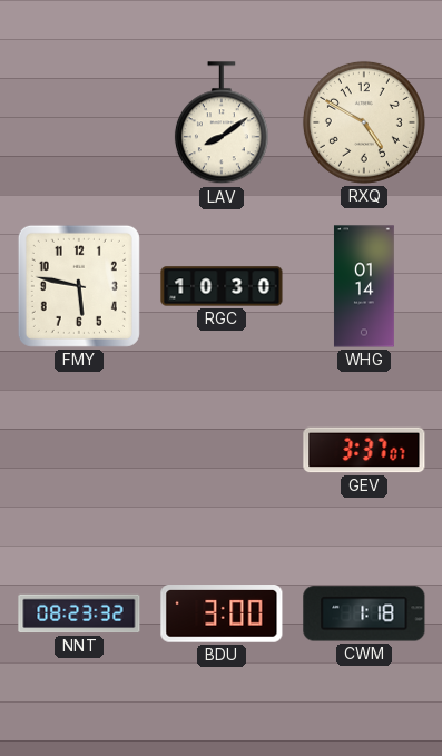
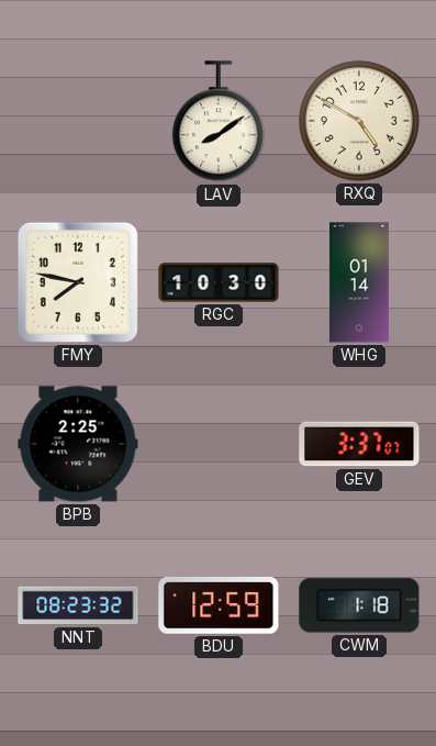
FMY: 5:47 -> 7:47
BPB: none -> 2:25
BDU: 3:00 -> 12:59
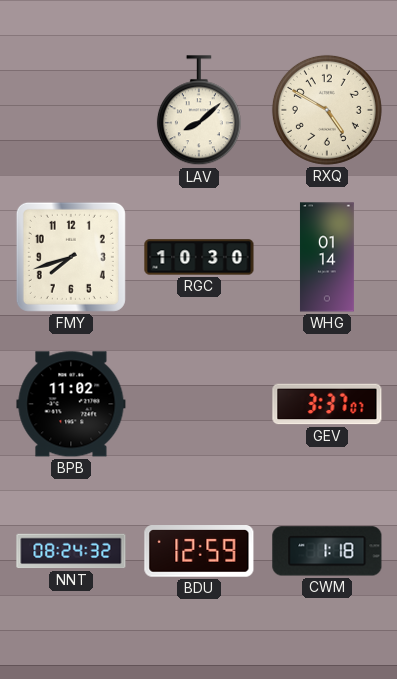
LAV: 8:09 -> 8:08
FMY: 7:47 -> 7:42
BPB: 2:25 -> 11:02
NNT: 08:23 -> 08:24
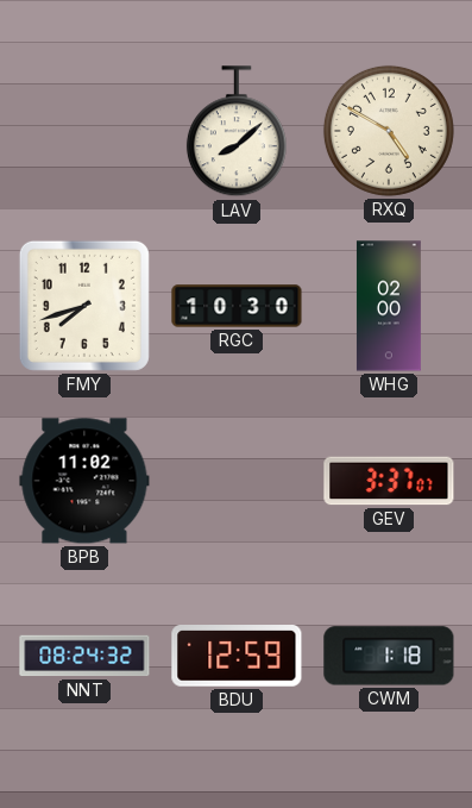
WHG: 01:14 -> 02:00
